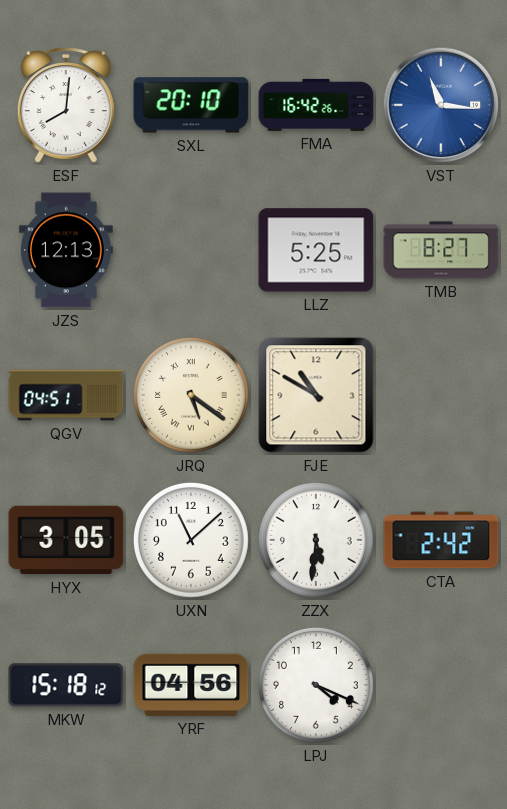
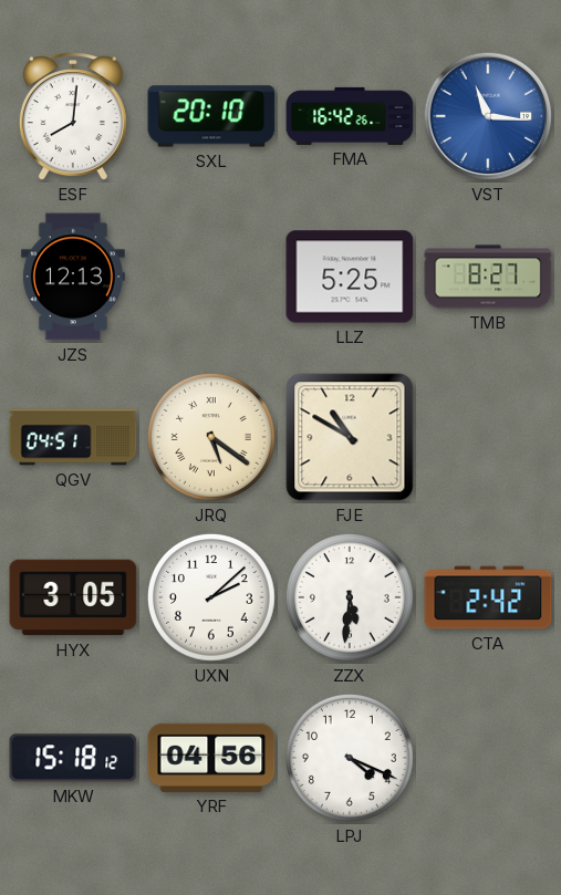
UXN: 11:08 -> 2:08
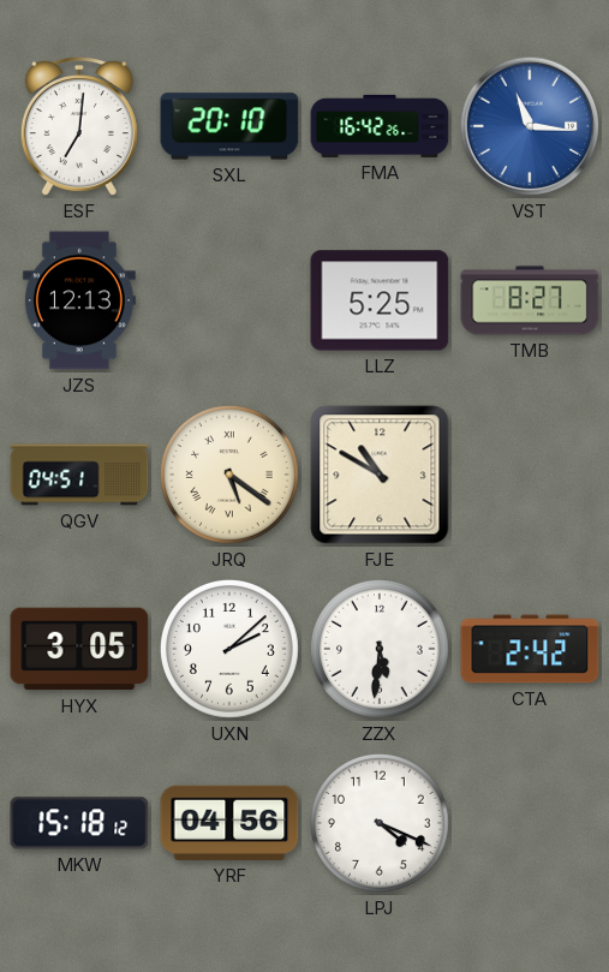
ESF: 8:01 -> 7:01
